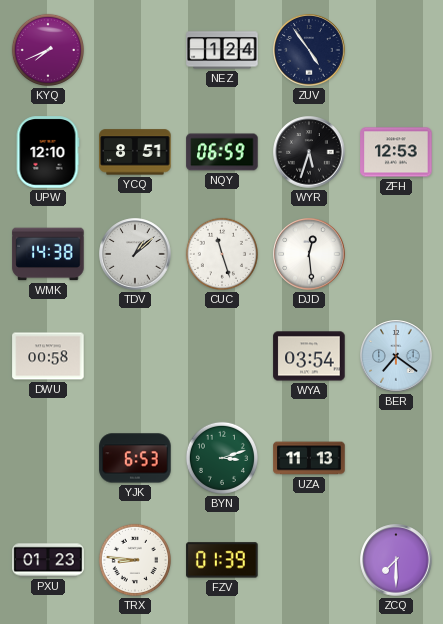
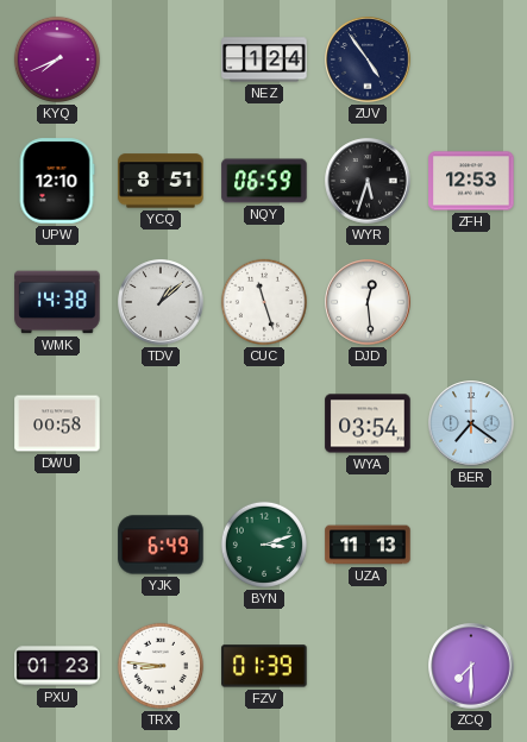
YJK: 6:53 -> 6:49
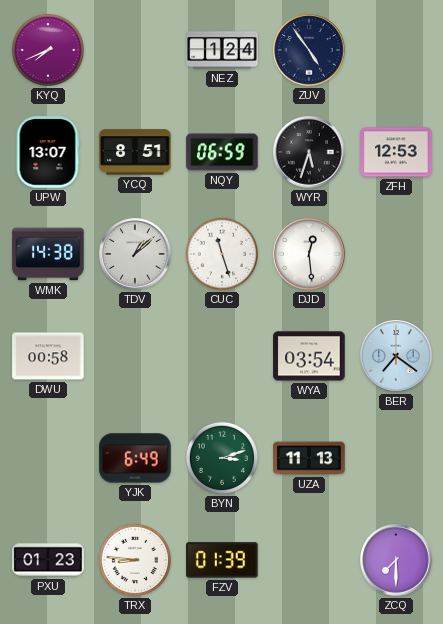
UPW: 12:10 -> 13:07
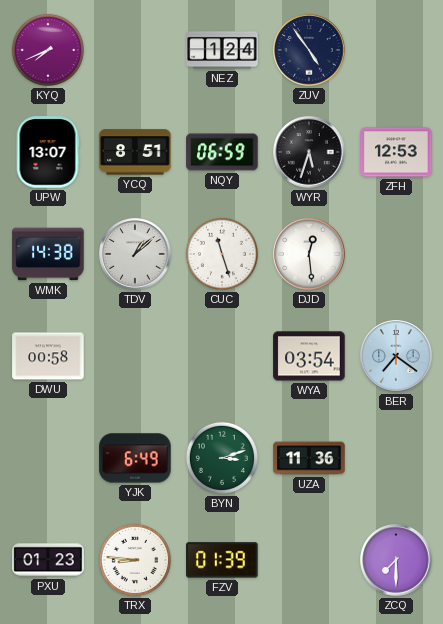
UZA: 11:13 -> 11:36
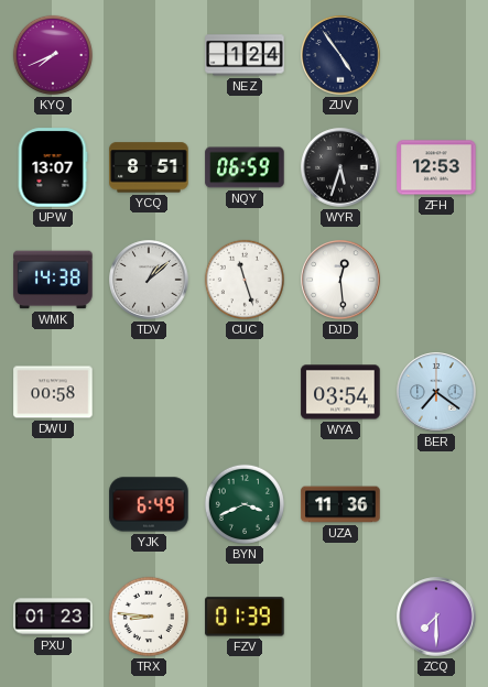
BYN: 3:12 -> 3:41
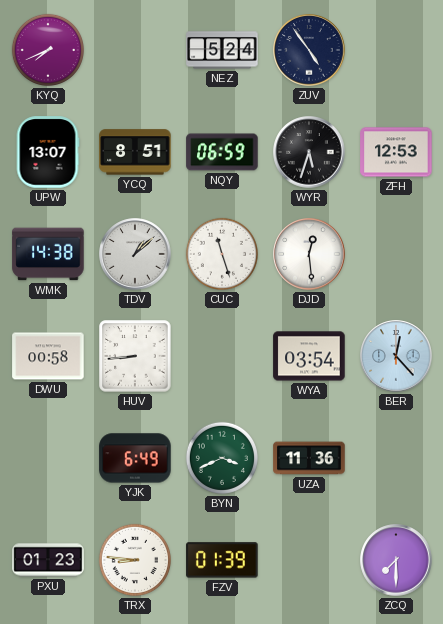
NEZ: 1:24 -> 5:24
HUV: none -> 8:44
BER: 7:21 -> 12:23
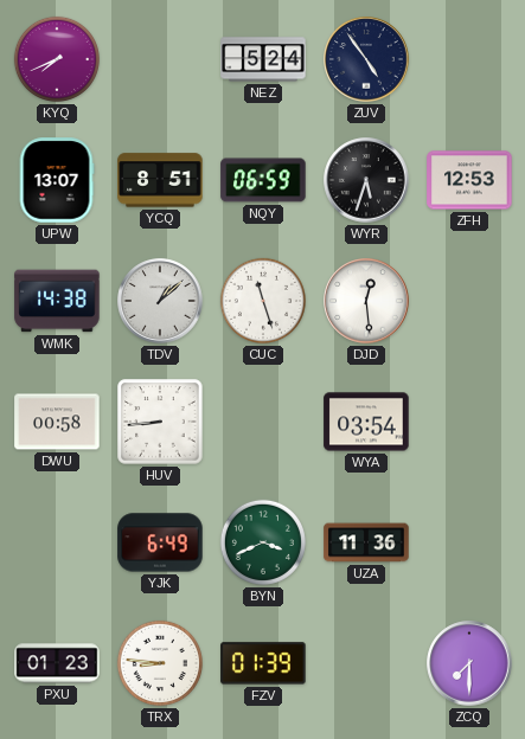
BER: 12:23 -> none
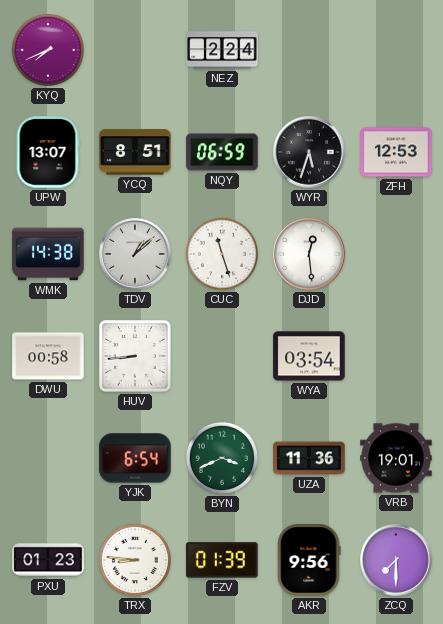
NEZ: 5:24 -> 2:24
ZUV: 4:54 -> none
YJK: 6:49 -> 6:54
VRB: none -> 19:01
AKR: none -> 9:56
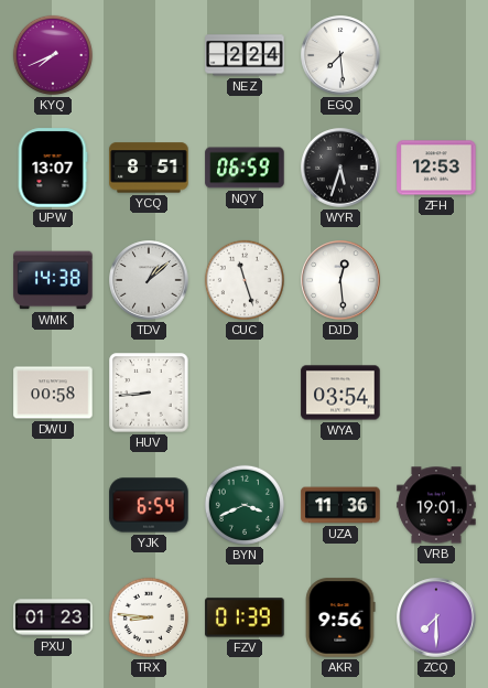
EGQ: none -> 7:29
